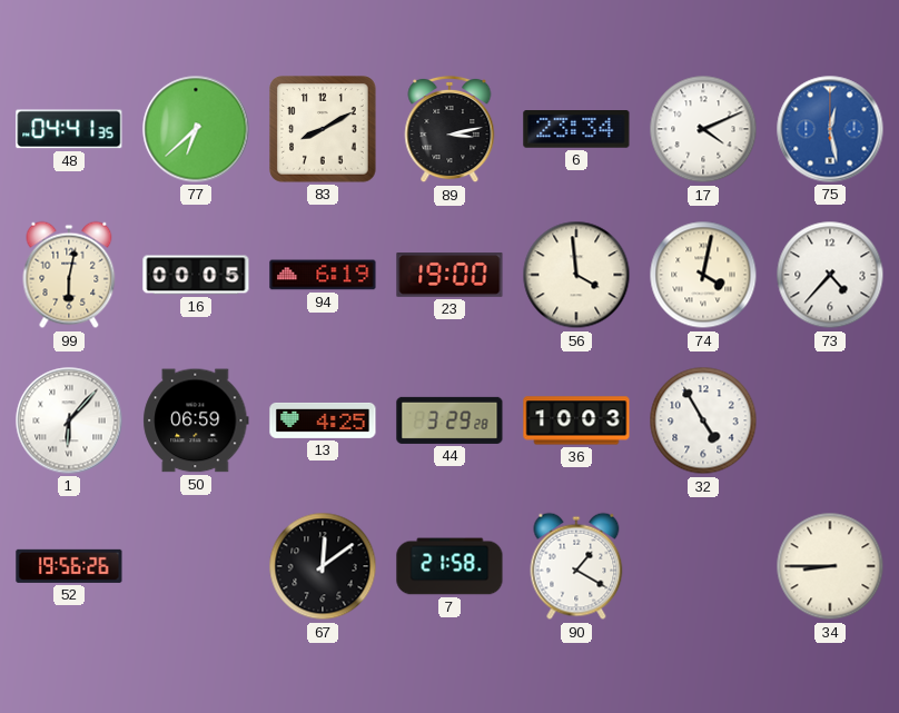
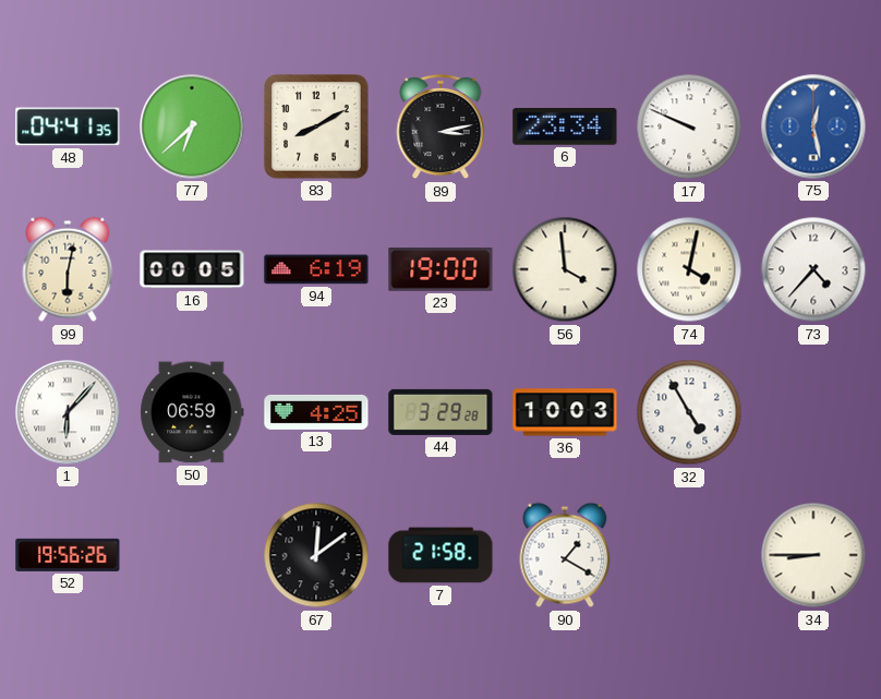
17: 4:11 -> 9:49
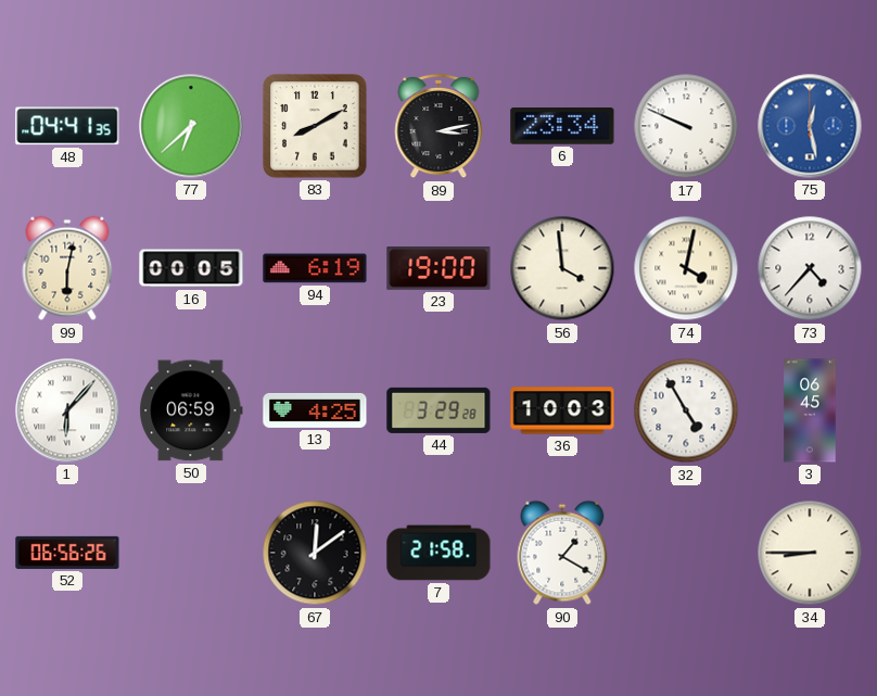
3: none -> 06:45
52: 19:56 -> 06:56
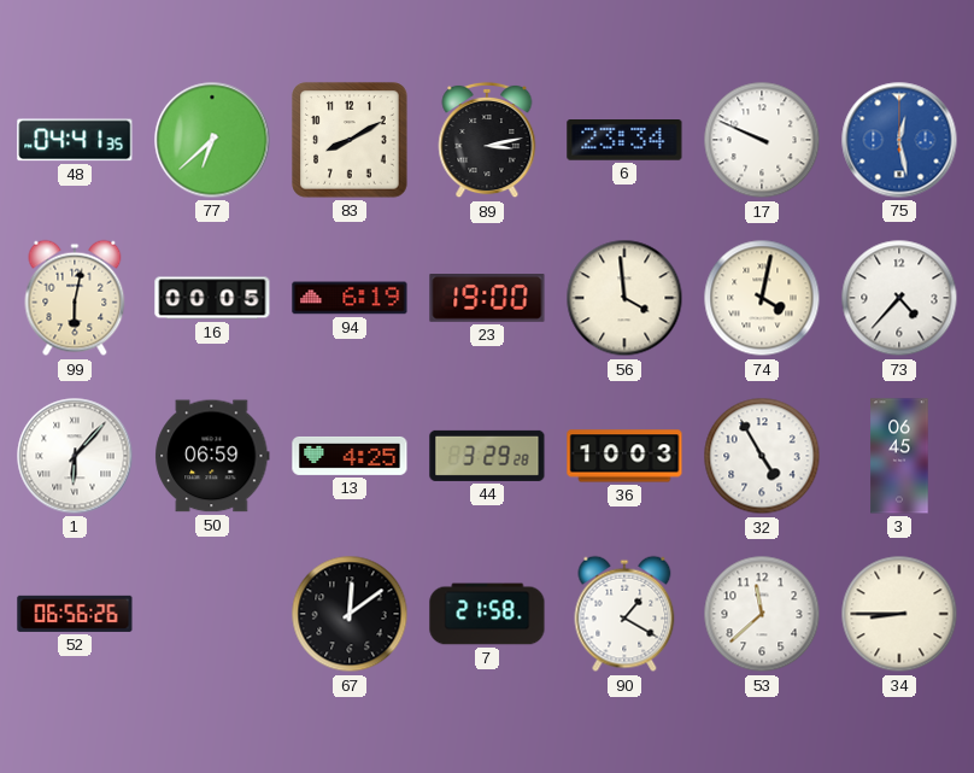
53: none -> 11:38
